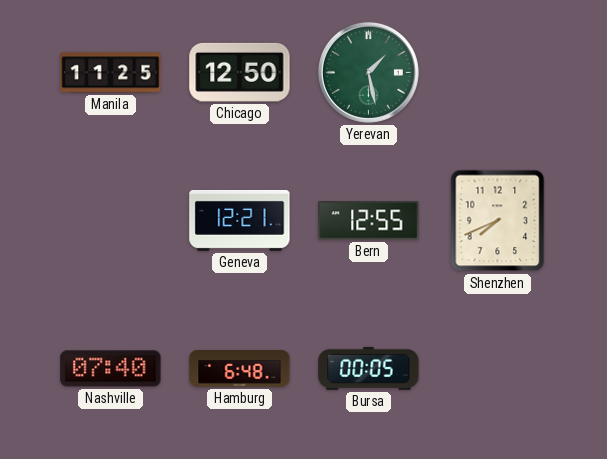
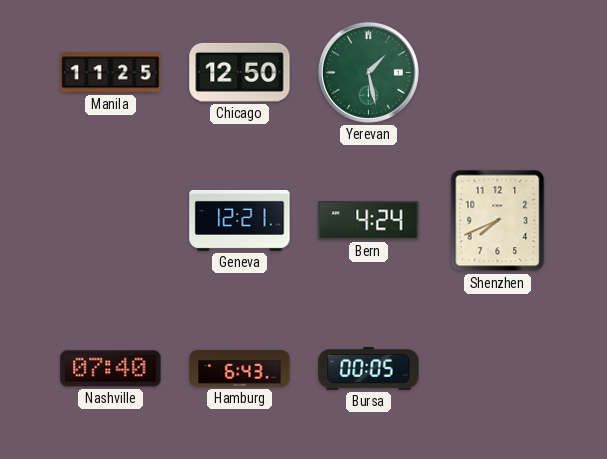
Bern: 12:55 -> 4:24
Hamburg: 6:48 -> 6:43
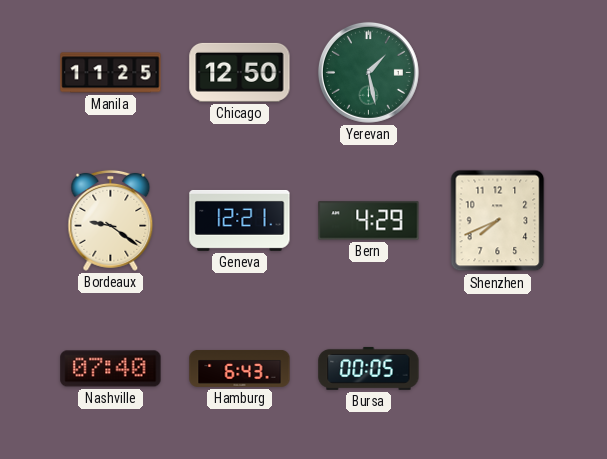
Bordeaux: none -> 9:21
Bern: 4:24 -> 4:29
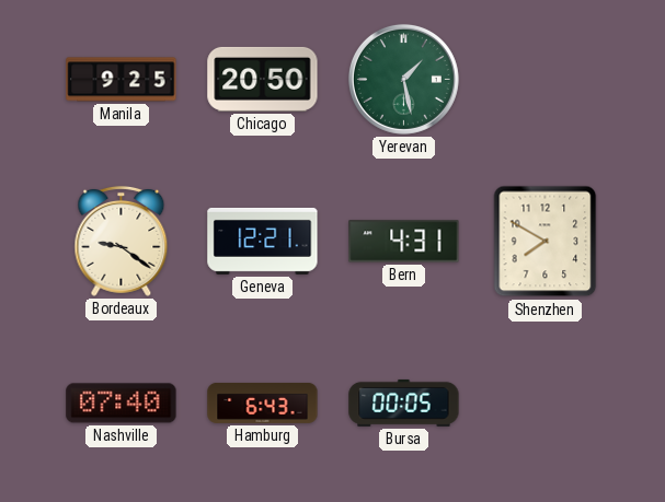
Manila: 11:25 -> 9:25
Chicago: 12:50 -> 20:50
Bern: 4:29 -> 4:31
Shenzhen: 7:41 -> 7:50
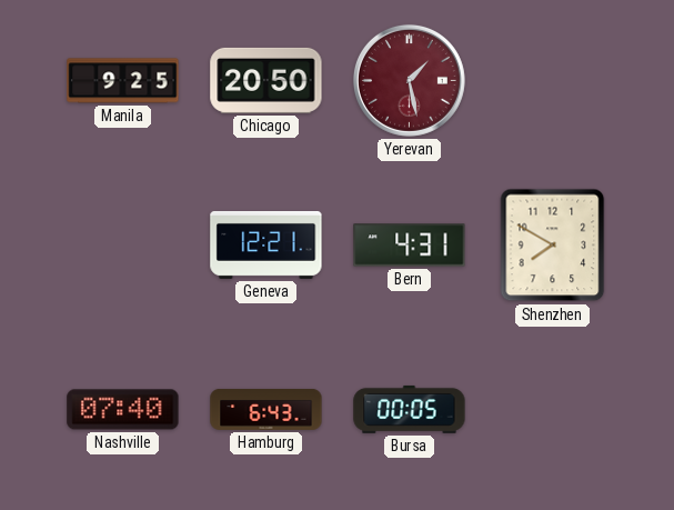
Yerevan dial: green -> burgundy
Bordeaux: 9:21 -> none
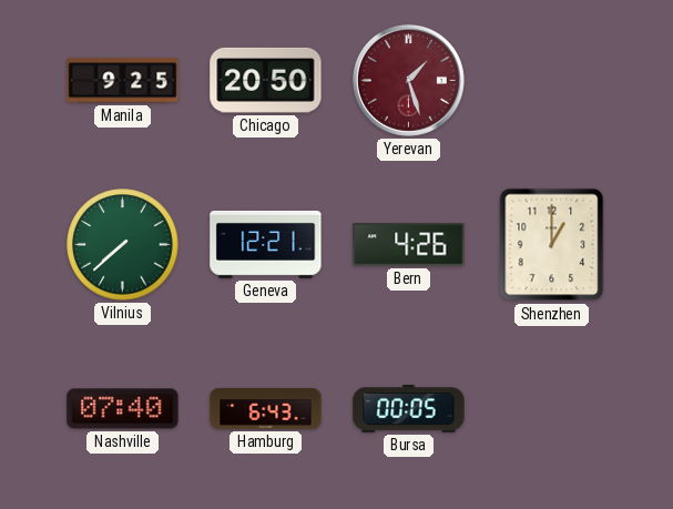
Yerevan: 1:28 -> 1:27
Vilnius: none -> 7:38
Bern: 4:31 -> 4:26
Shenzhen: 7:50 -> 1:00
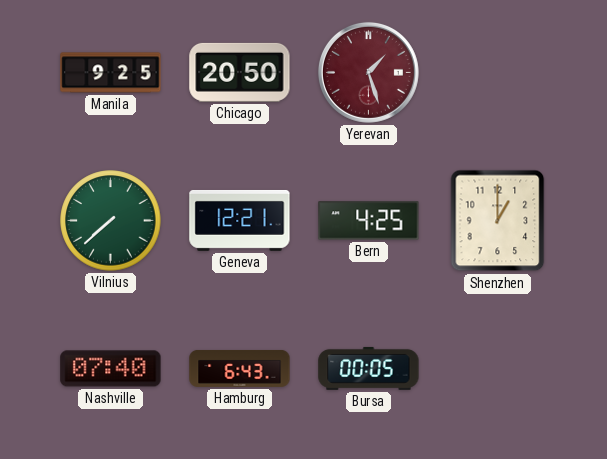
Bern: 4:26 -> 4:25
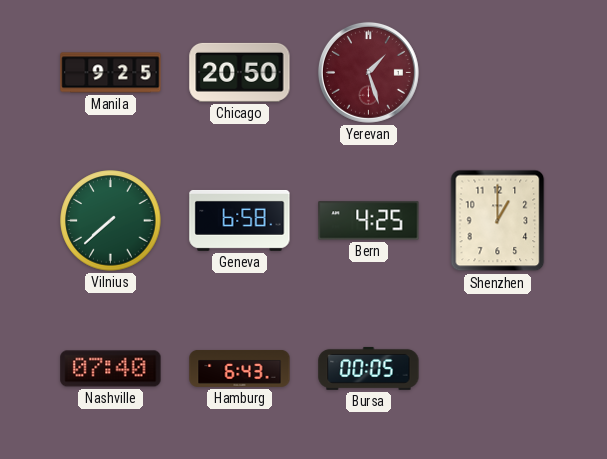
Geneva: 12:21 -> 6:58
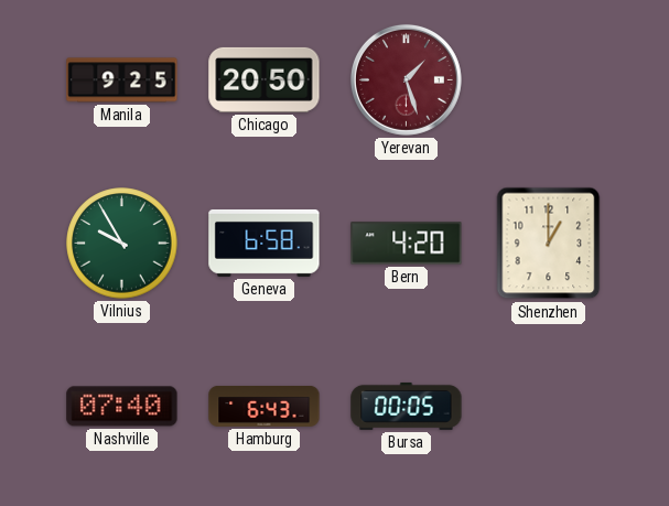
Vilnius: 7:38 -> 9:55
Bern: 4:25 -> 4:20
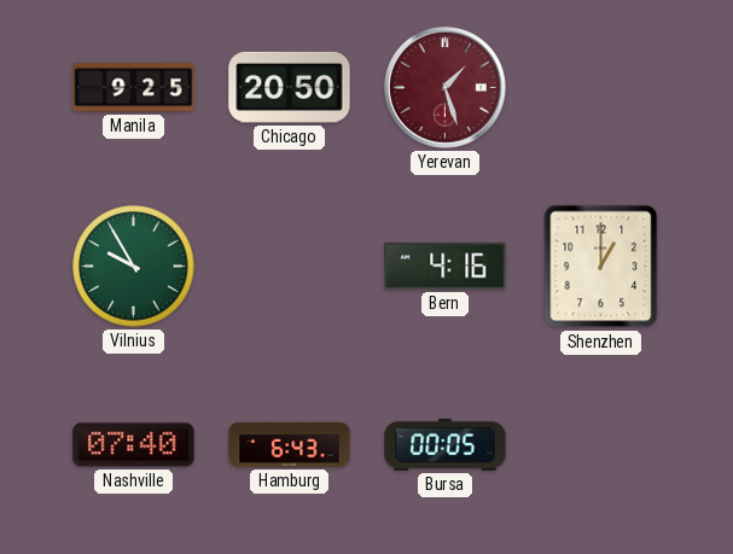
Geneva: 6:58 -> none
Bern: 4:20 -> 4:16
